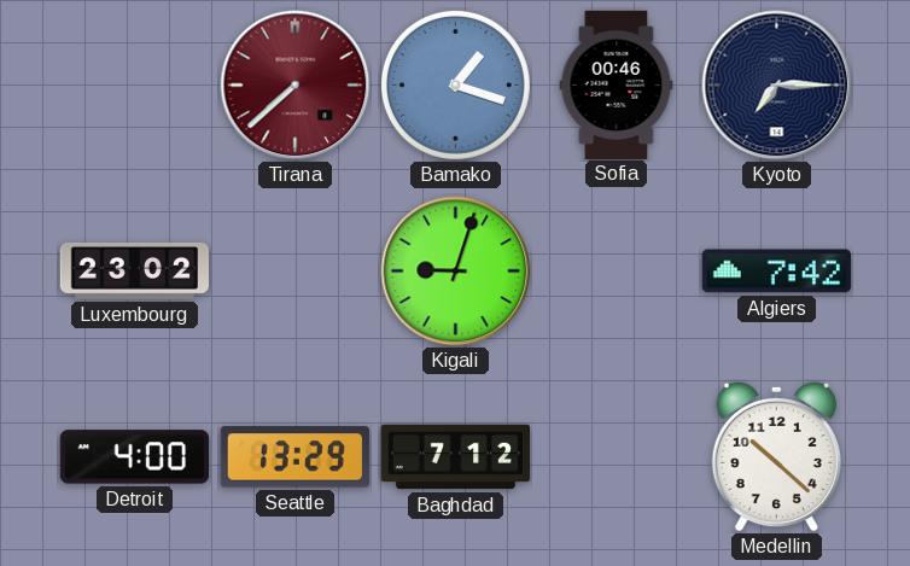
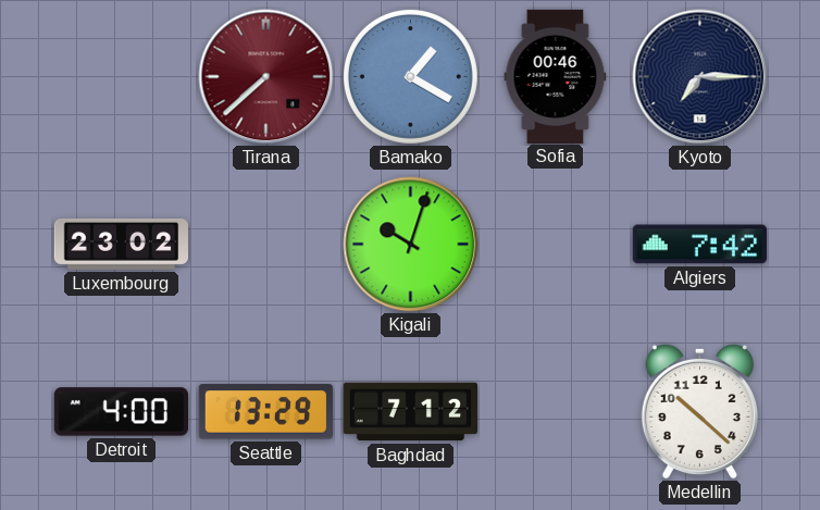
Bamako: 1:18 -> 1:20
Kigali: 9:03 -> 10:03
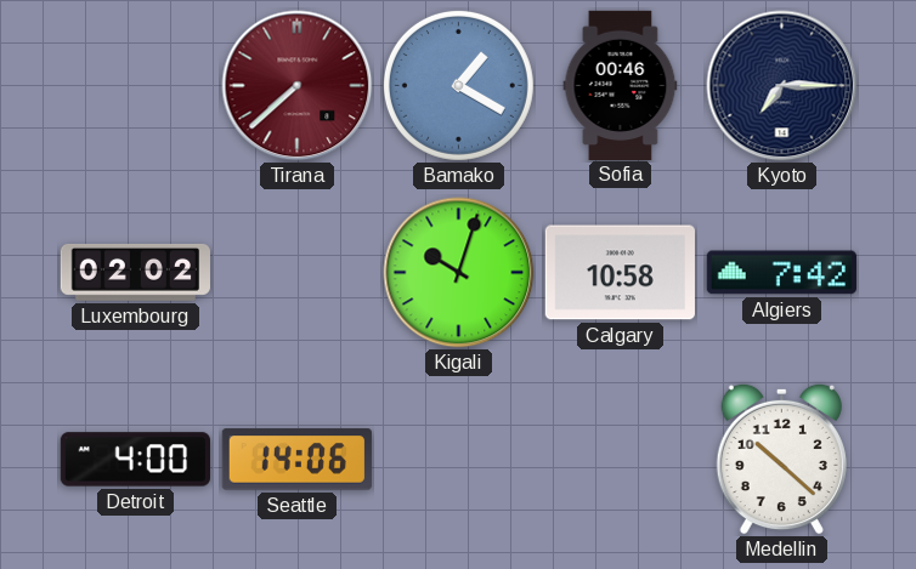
Luxembourg: 23:02 -> 02:02
Calgary: none -> 10:58
Seattle: 13:29 -> 14:06
Baghdad: 7:12 -> none
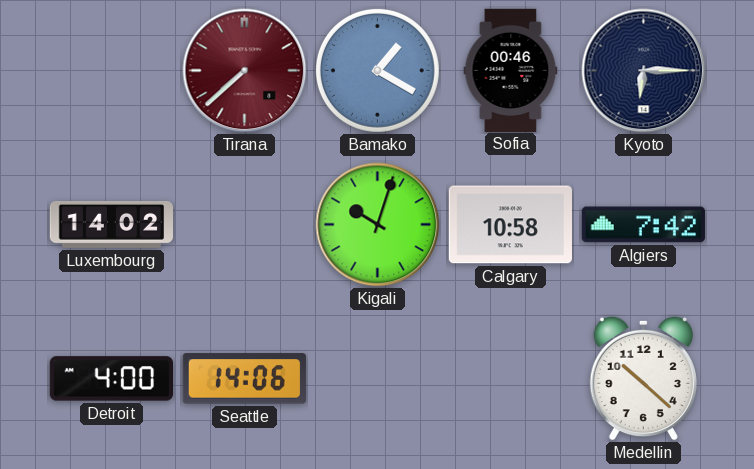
Kyoto: 7:15 -> 6:15
Luxembourg: 02:02 -> 14:02
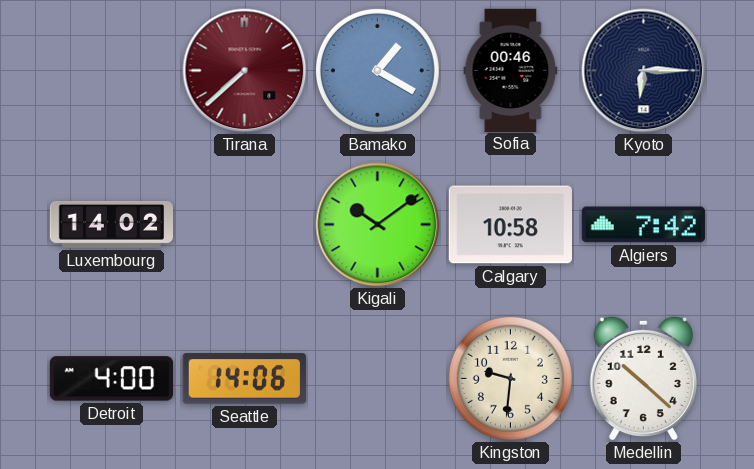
Kigali: 10:03 -> 10:09
Kingston: none -> 9:31
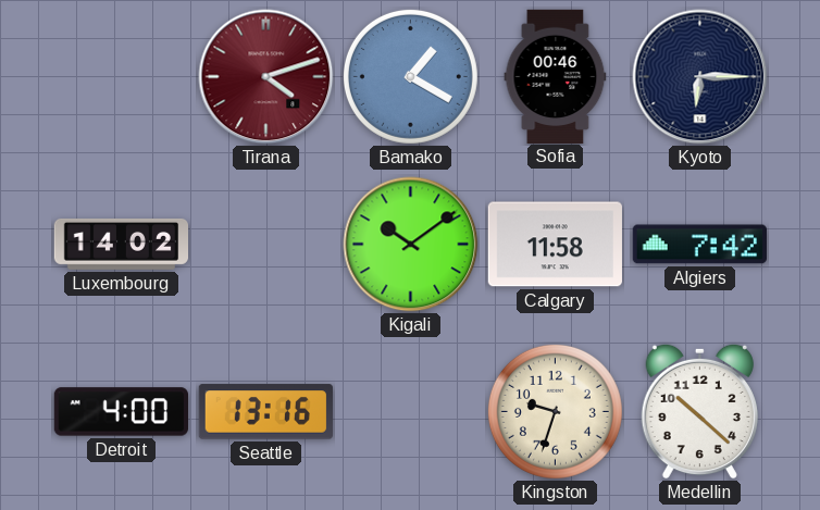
Tirana: 7:38 -> 4:12
Calgary: 10:58 -> 11:58
Seattle: 14:06 -> 13:16
Kingston: 9:31 -> 9:33
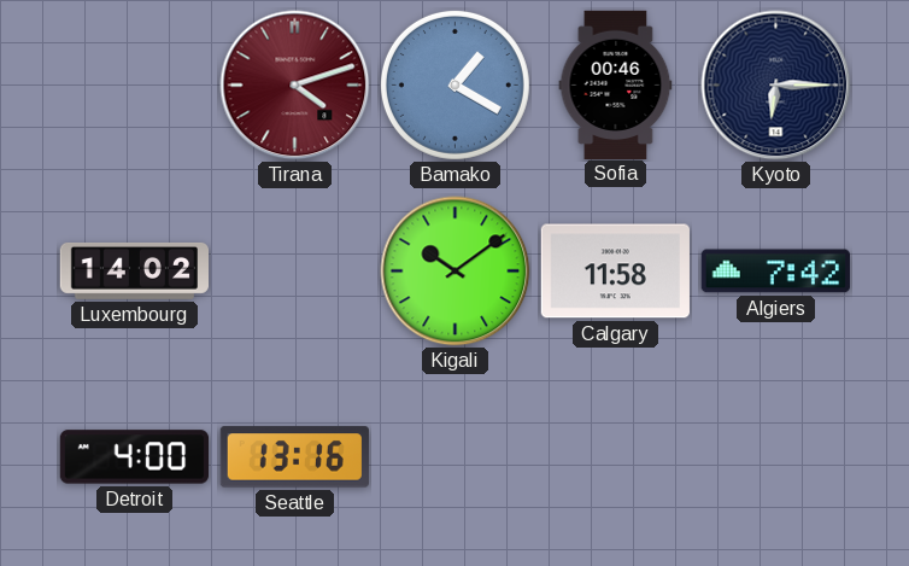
Kingston: 9:33 -> none
Medellin: 10:22 -> none
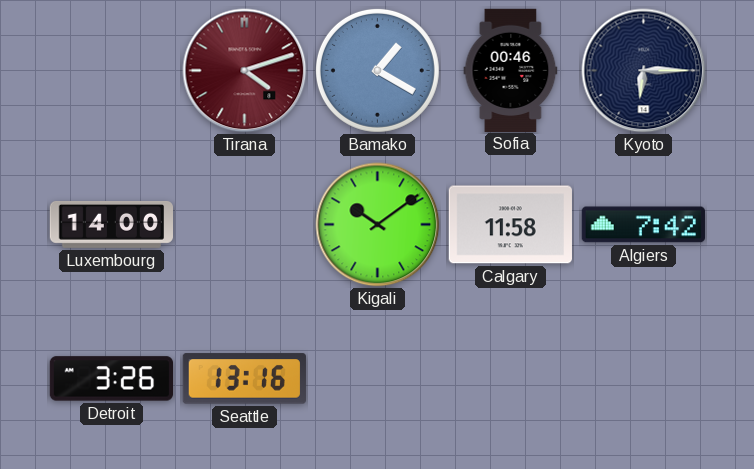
Luxembourg: 14:02 -> 14:00
Detroit: 4:00 -> 3:26
